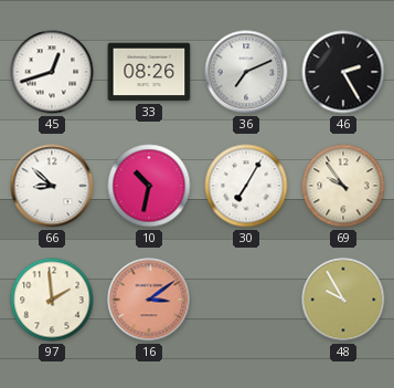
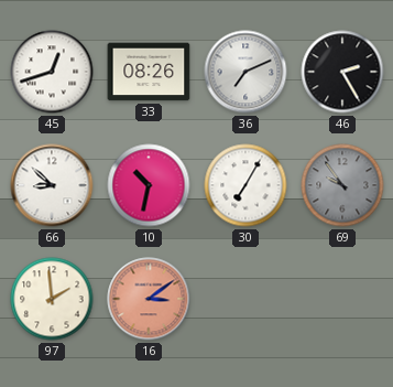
69 dial: cream -> grey
48: 9:55 -> none
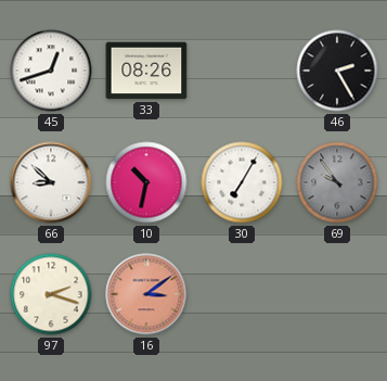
36: 7:11 -> none
97: 1:59 -> 2:18
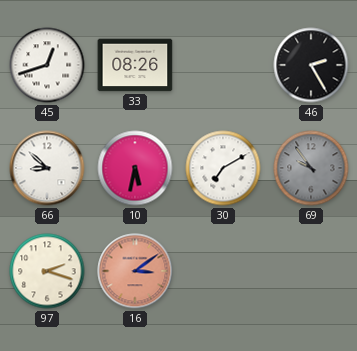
10: 10:32 -> 5:32
30: 7:05 -> 7:10
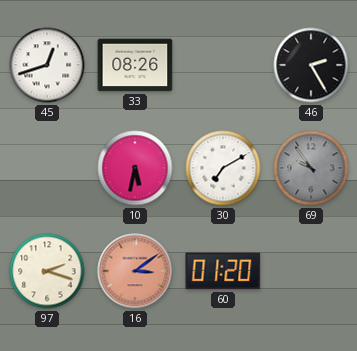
66: 8:52 -> none
60: none -> 01:20
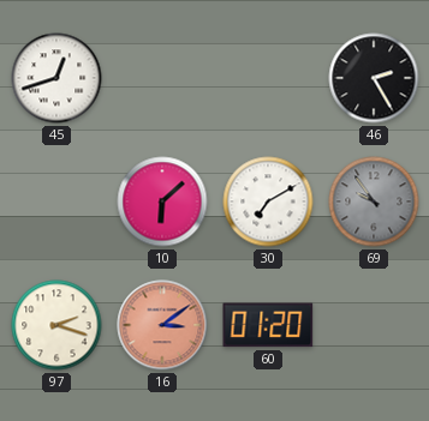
33: 08:26 -> none
10: 5:32 -> 6:08
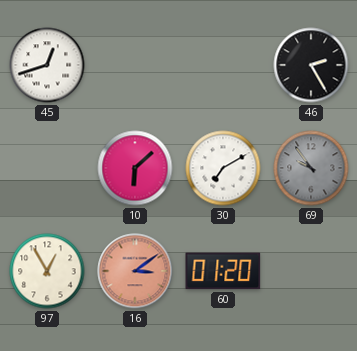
97: 2:18 -> 12:55
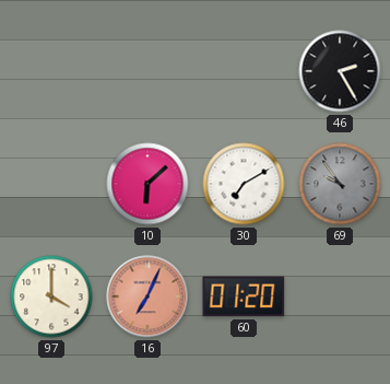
45: 12:42 -> none
97: 12:55 -> 4:00
16: 3:09 -> 7:04
